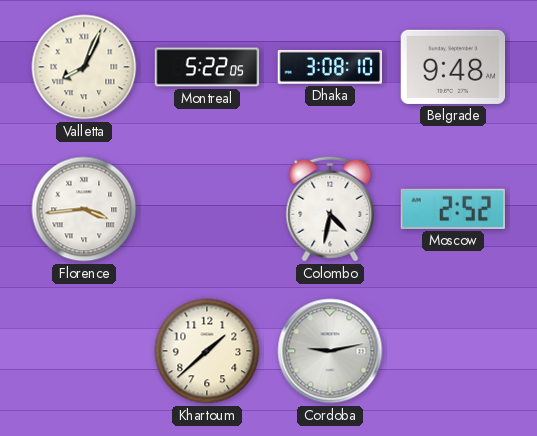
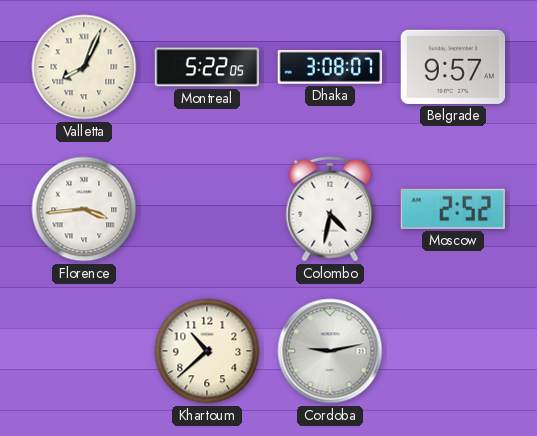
Dhaka: 3:08:10 -> 3:08:07
Belgrade: 9:48 -> 9:57
Khartoum: 1:38 -> 10:38
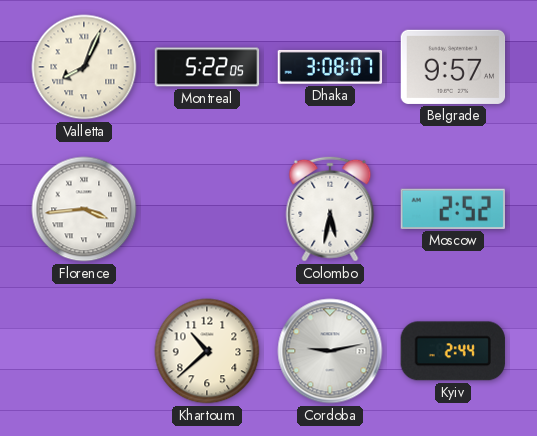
Colombo: 4:32 -> 5:32
Kyiv: none -> 2:44
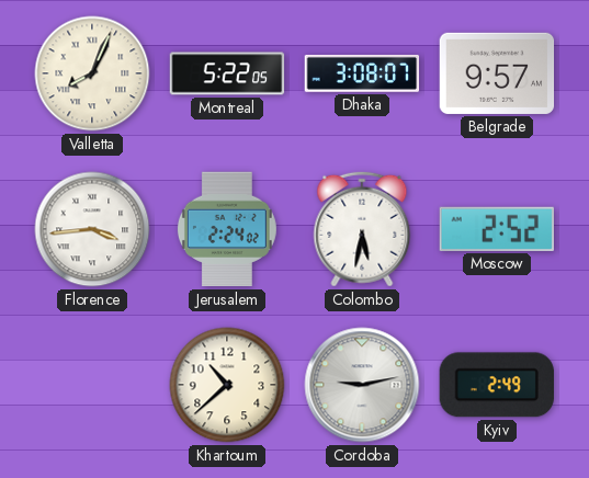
Jerusalem: none -> 2:24
Kyiv: 2:44 -> 2:49
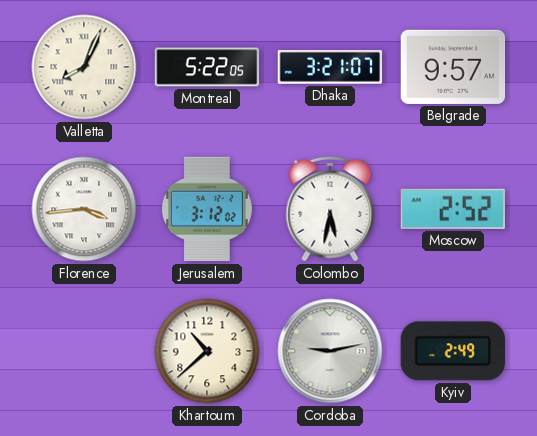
Dhaka: 3:08 -> 3:21
Jerusalem: 2:24 -> 3:12
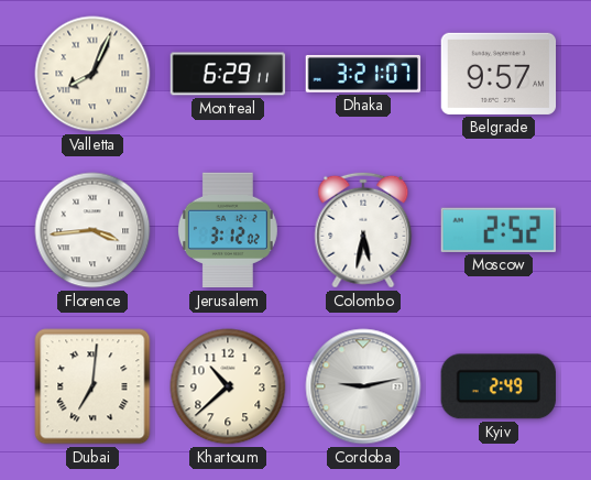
Montreal: 5:22 -> 6:29
Dubai: none -> 7:01
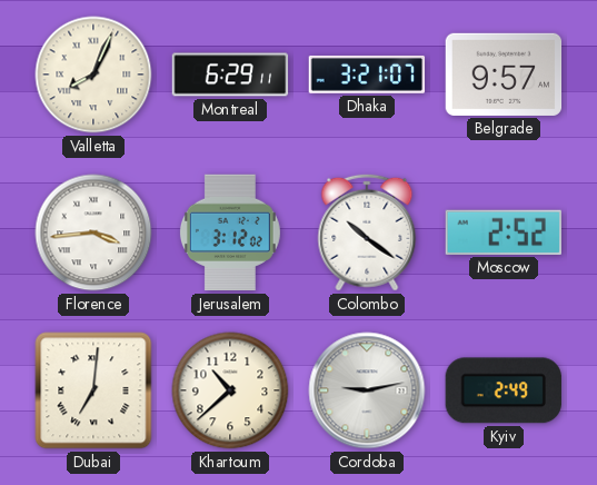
Colombo: 5:32 -> 10:21
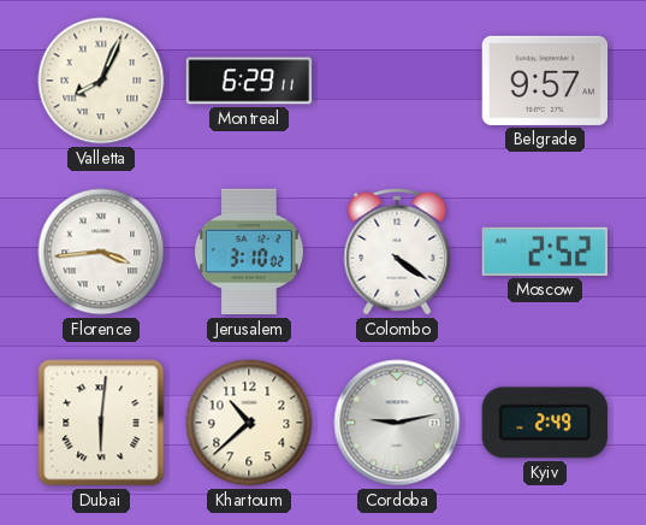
Dhaka: 3:21 -> none
Jerusalem: 3:12 -> 3:10
Colombo: 10:21 -> 4:21
Dubai: 7:01 -> 6:01
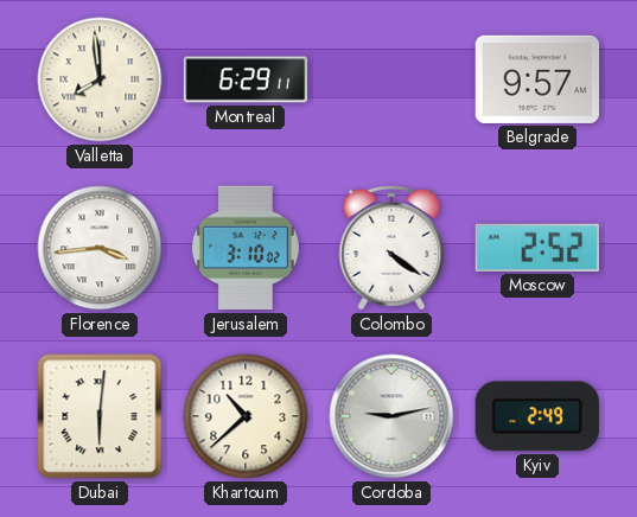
Valletta: 8:04 -> 7:59
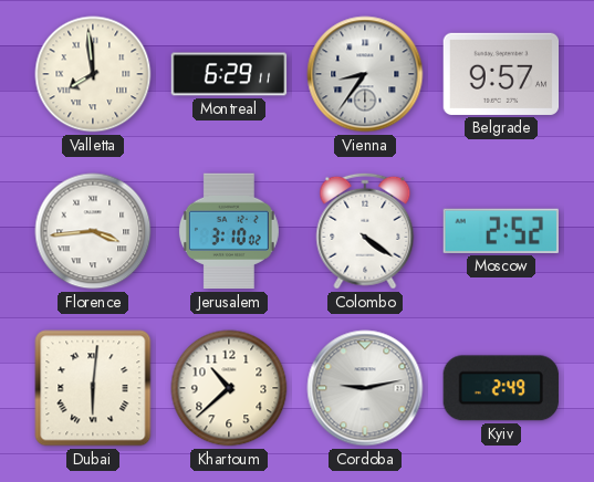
Vienna: none -> 8:36
